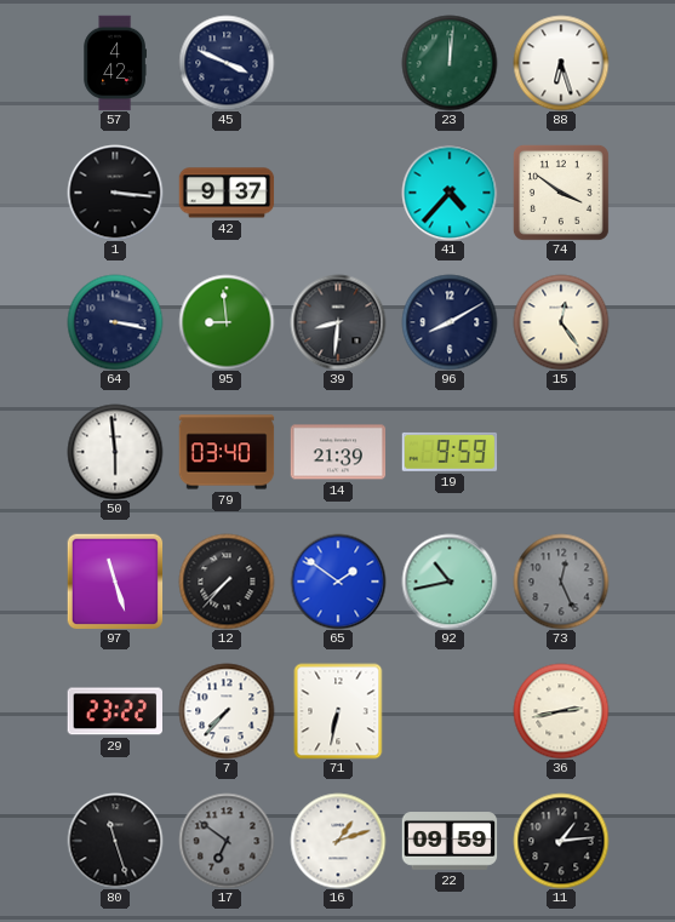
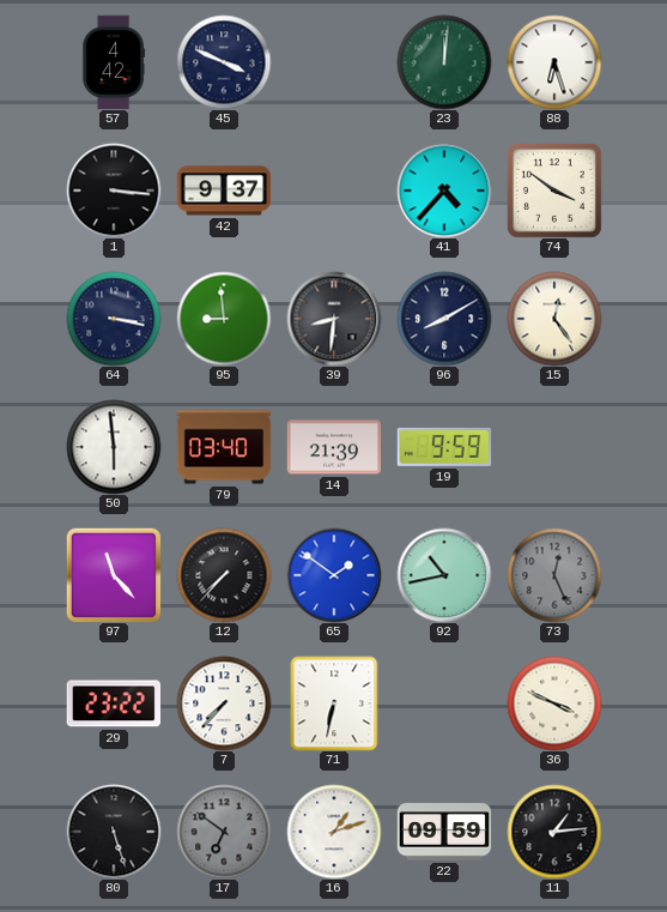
97: 11:27 -> 11:23
36: 2:43 -> 3:49
80: 11:27 -> 5:27
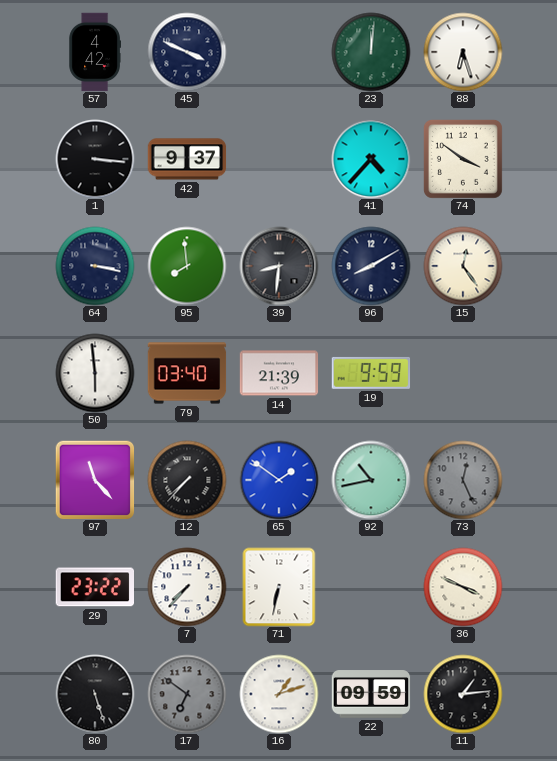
95: 8:59 -> 7:59
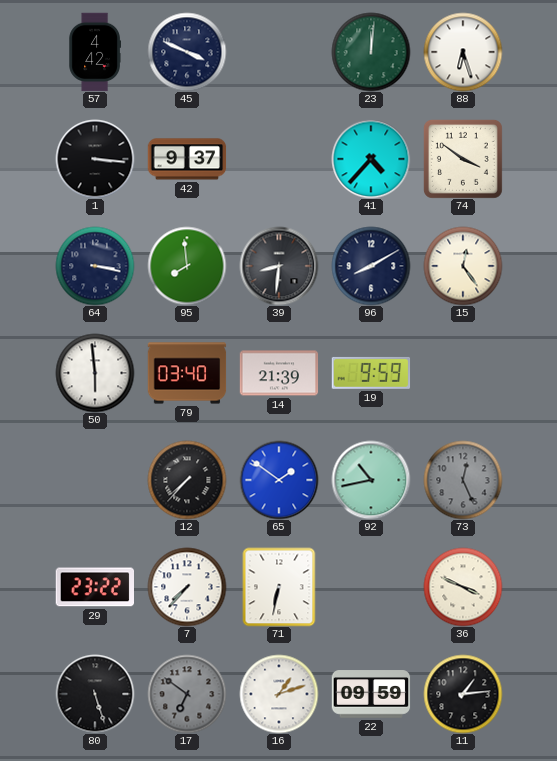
97: 11:23 -> none
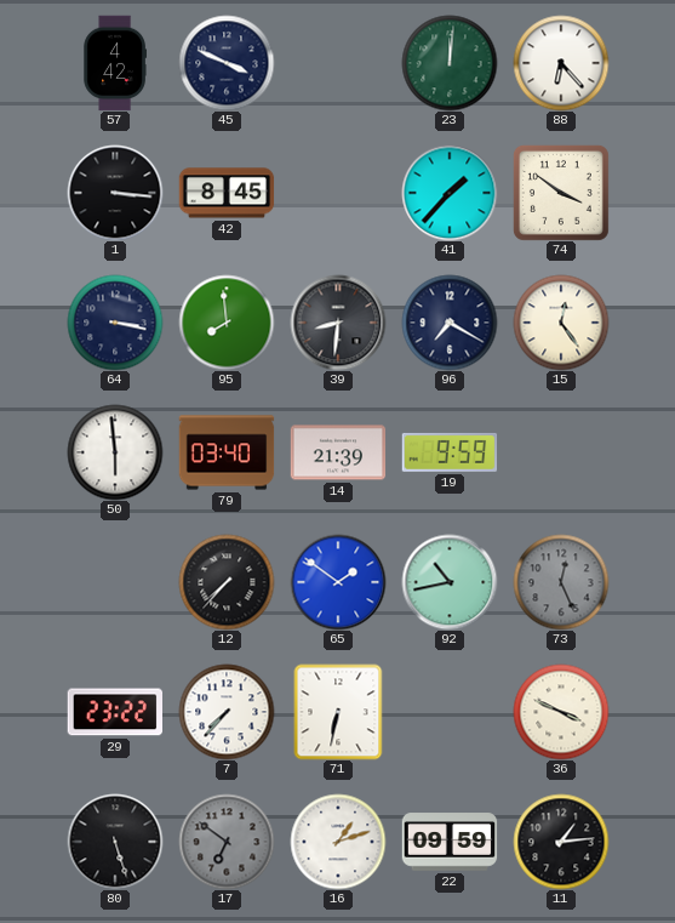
88: 6:27 -> 6:23
42: 9:37 -> 8:45
41: 4:37 -> 1:37
96: 8:10 -> 7:20
